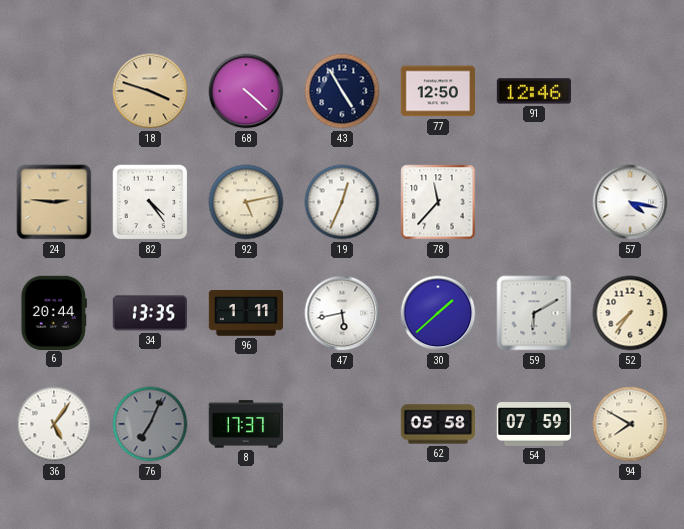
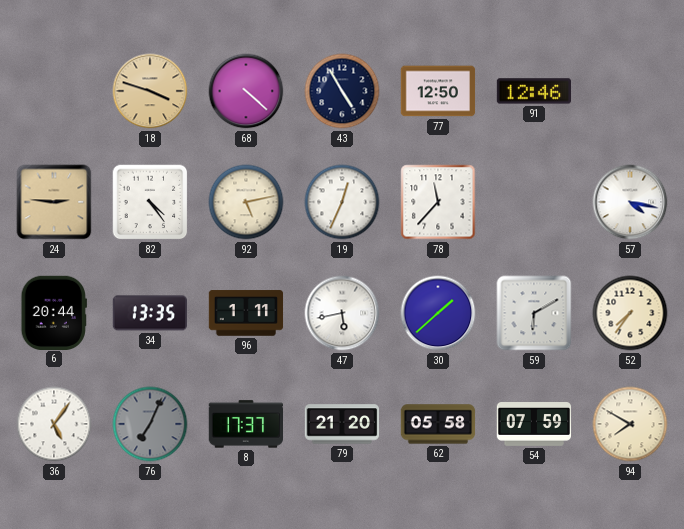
79: none -> 21:20
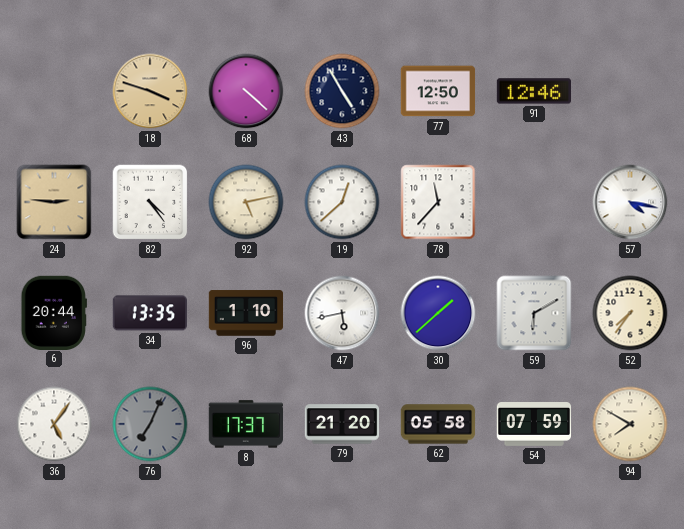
19: 12:34 -> 12:38
96: 1:11 -> 1:10
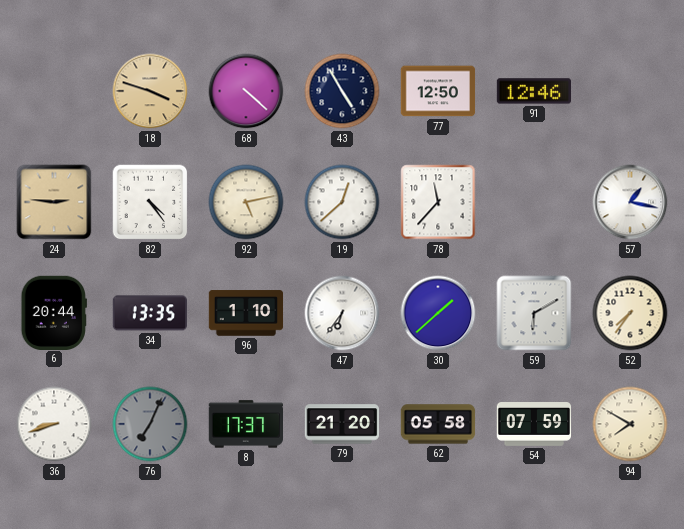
57: 4:17 -> 1:17
47: 5:43 -> 6:36
36: 5:06 -> 8:42
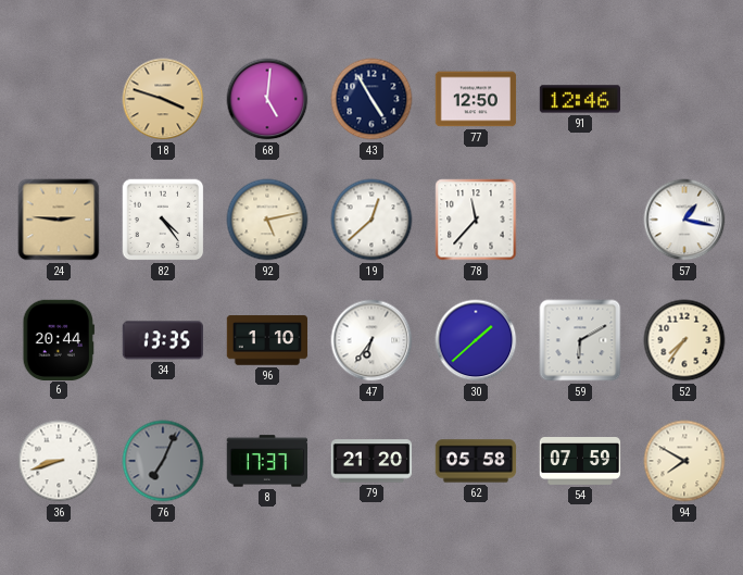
68: 4:22 -> 5:01
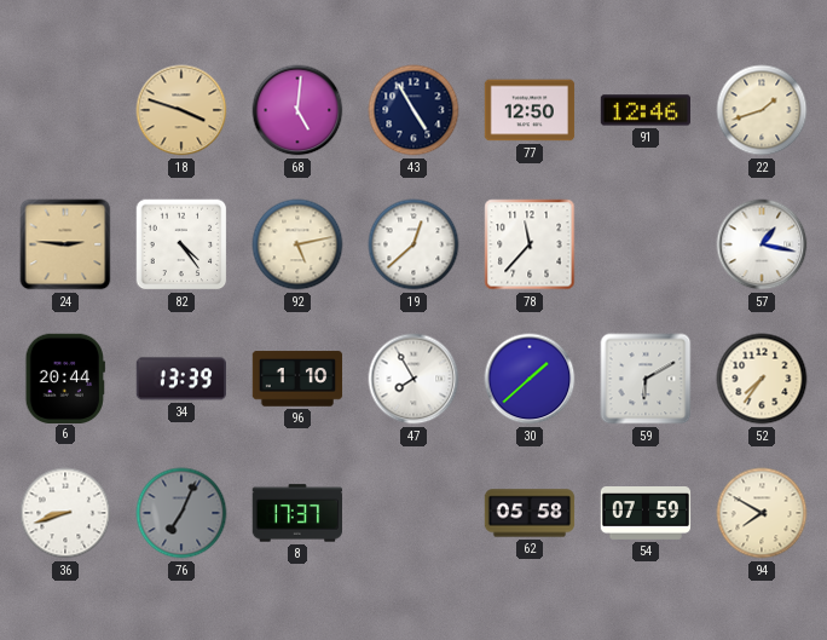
22: none -> 1:42
34: 13:35 -> 13:39
47: 6:36 -> 7:55
79: 21:20 -> none
